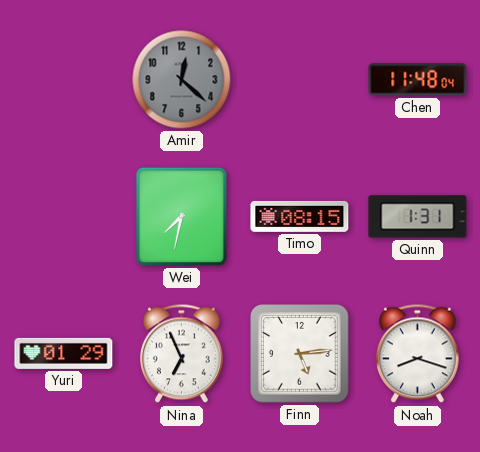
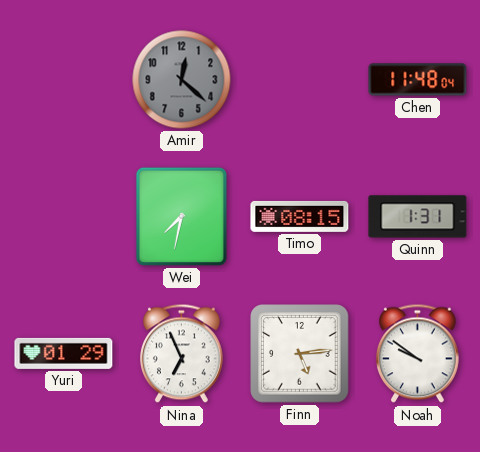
Noah: 8:18 -> 9:51
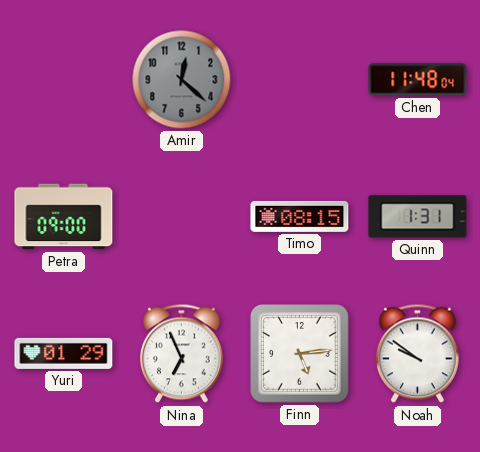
Petra: none -> 09:00
Wei: 7:32 -> none
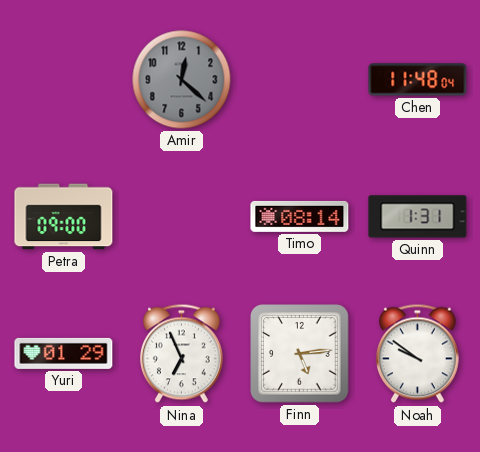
Timo: 08:15 -> 08:14
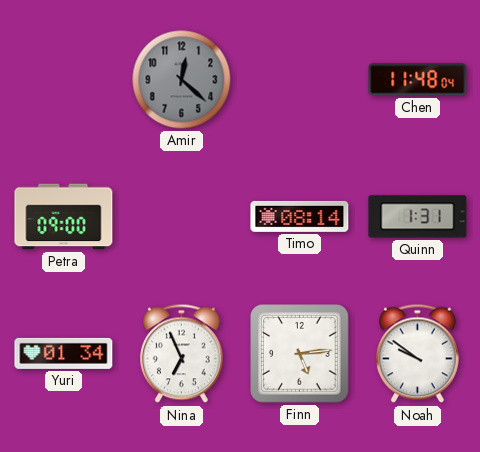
Yuri: 01:29 -> 01:34
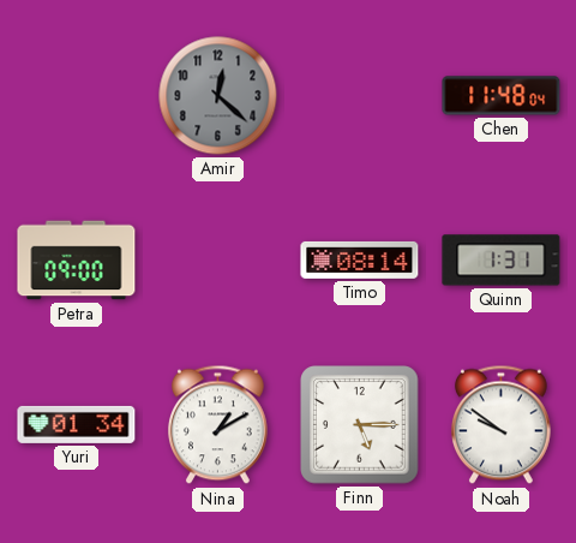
Nina: 6:56 -> 1:10
Finn: 5:14 -> 5:15
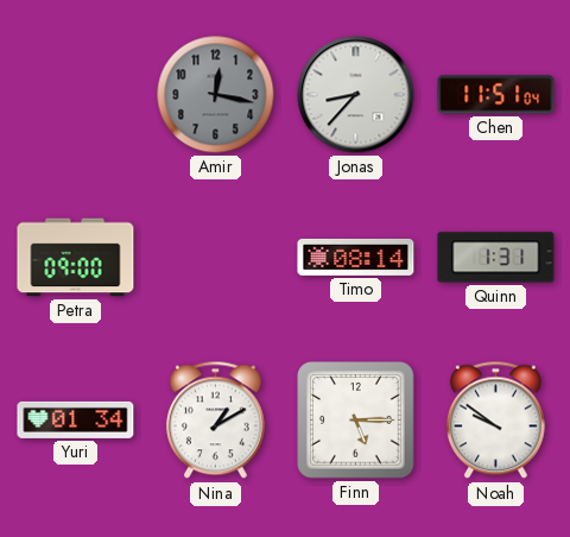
Amir: 12:22 -> 12:17
Jonas: none -> 8:37
Chen: 11:48 -> 11:51
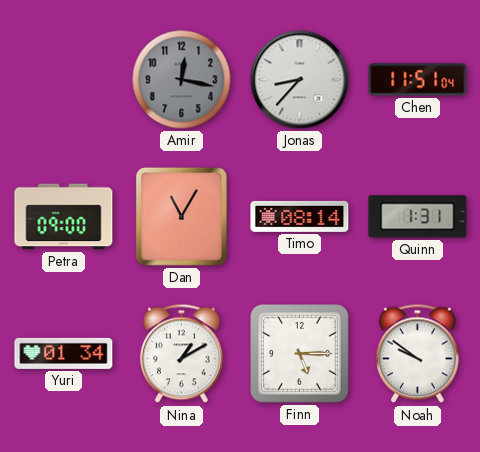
Dan: none -> 11:05
